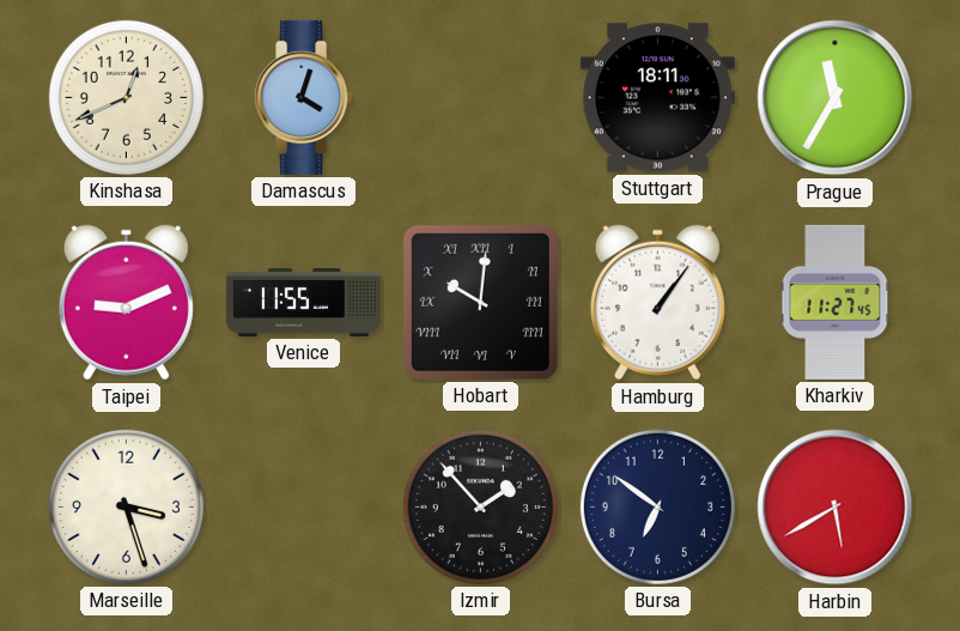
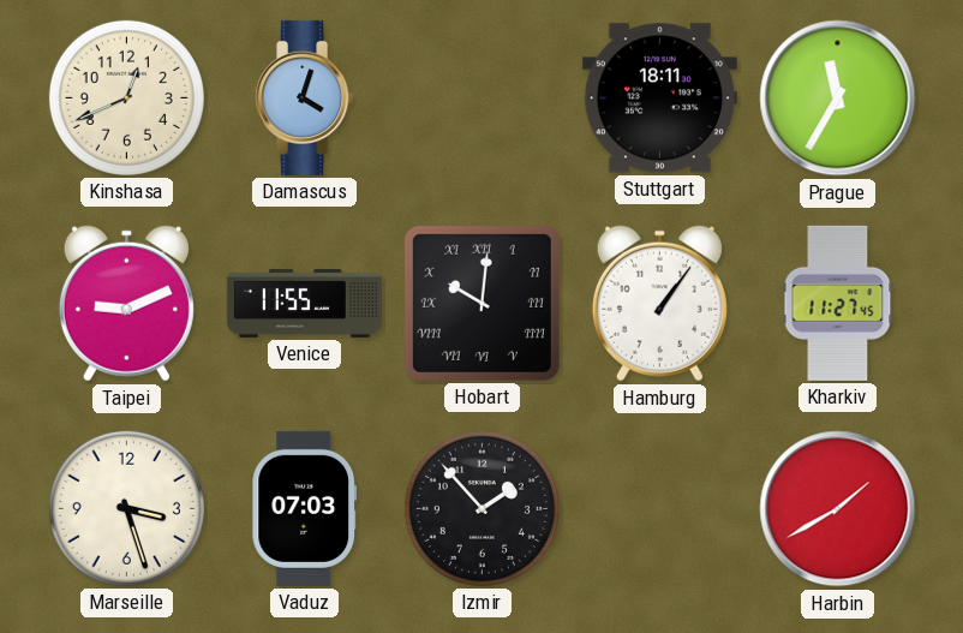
Vaduz: none -> 07:03
Bursa: 6:51 -> none
Harbin: 5:40 -> 1:40
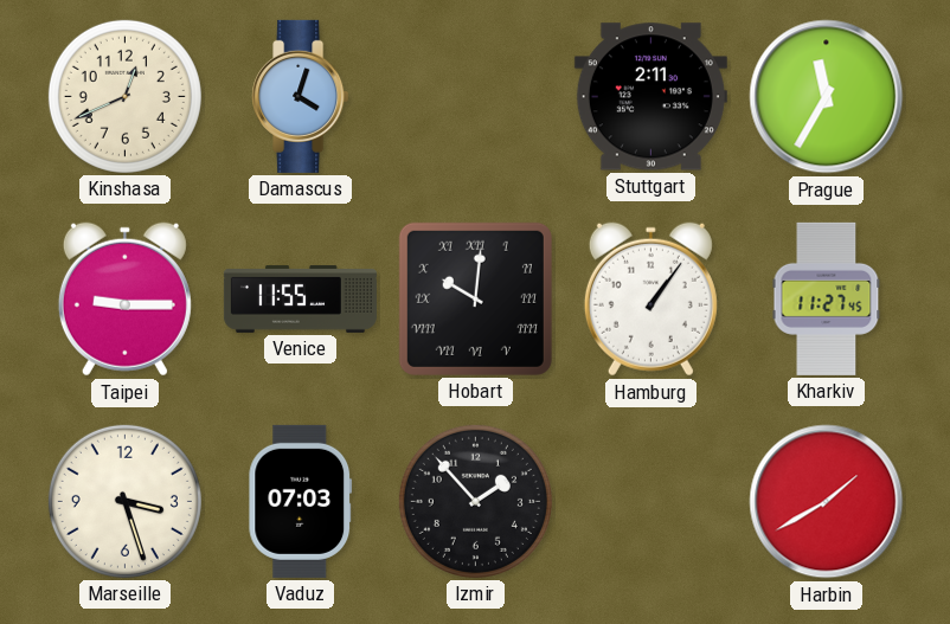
Stuttgart: 18:11 -> 2:11
Taipei: 9:11 -> 9:15
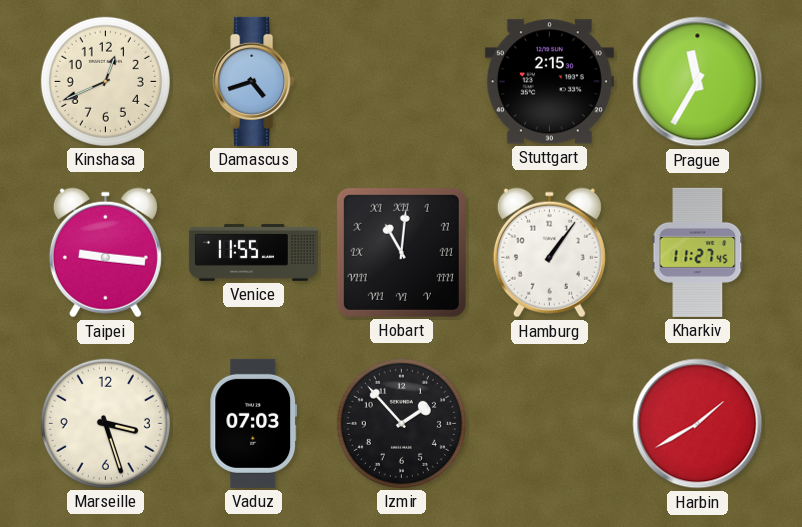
Damascus: 4:03 -> 4:42
Stuttgart: 2:11 -> 2:15
Taipei: 9:15 -> 9:16
Hobart: 10:01 -> 11:01
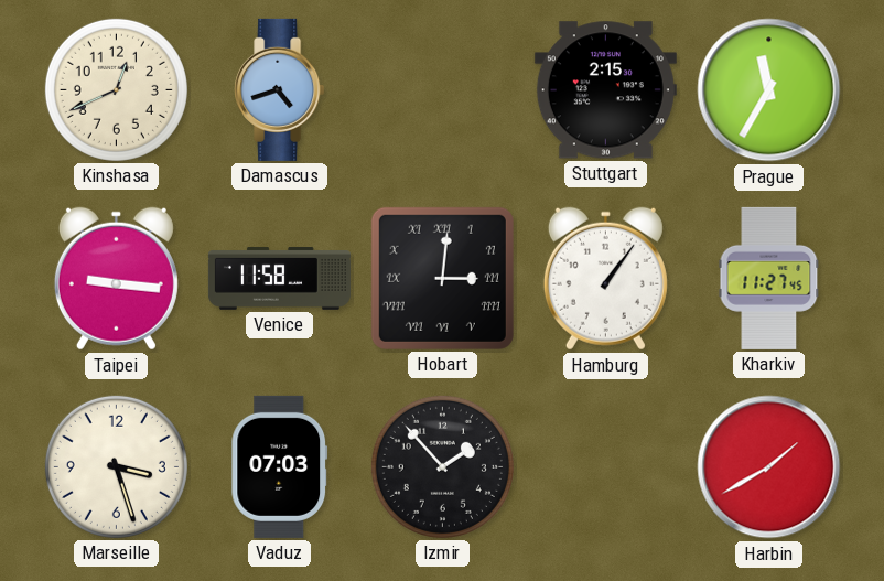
Venice: 11:55 -> 11:58
Hobart: 11:01 -> 3:01
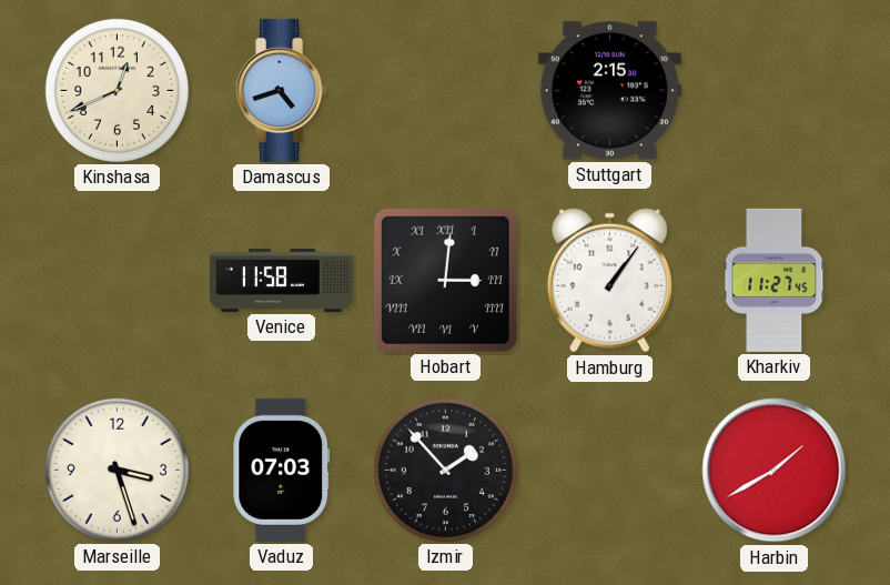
Prague: 11:35 -> none
Taipei: 9:16 -> none
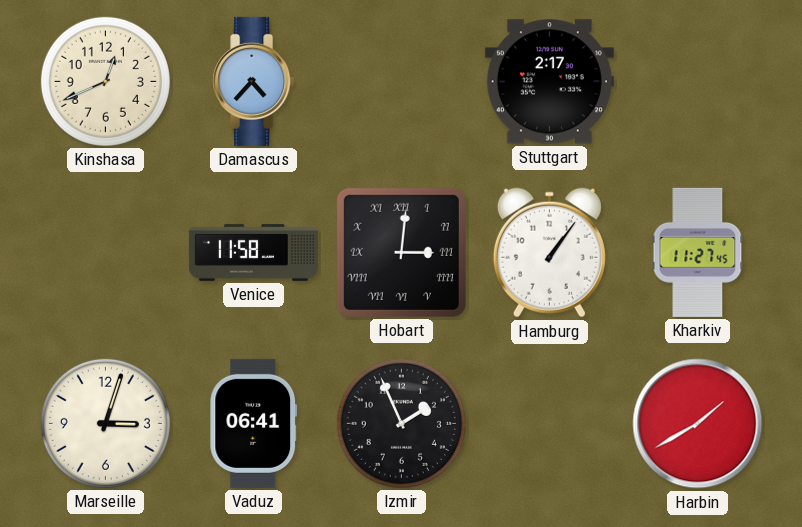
Damascus: 4:42 -> 4:37
Stuttgart: 2:15 -> 2:17
Marseille: 3:27 -> 3:03
Vaduz: 07:03 -> 06:41
Izmir: 1:53 -> 1:56
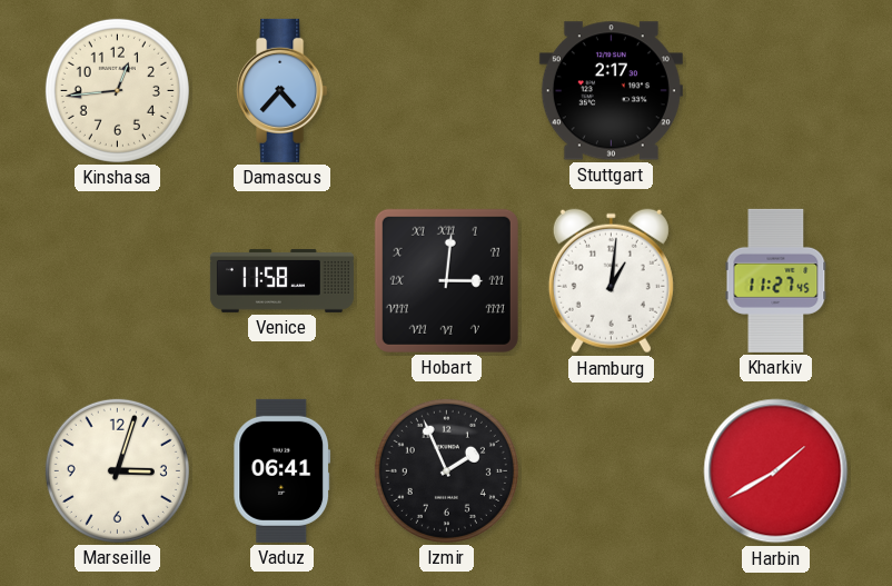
Kinshasa: 12:41 -> 12:44
Hamburg: 1:06 -> 1:01
